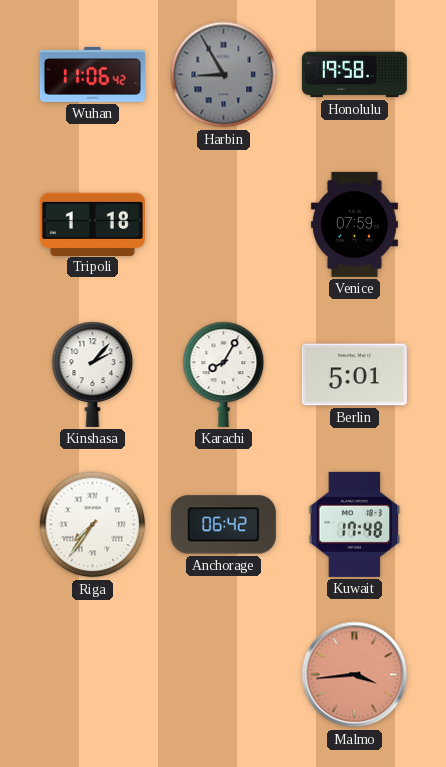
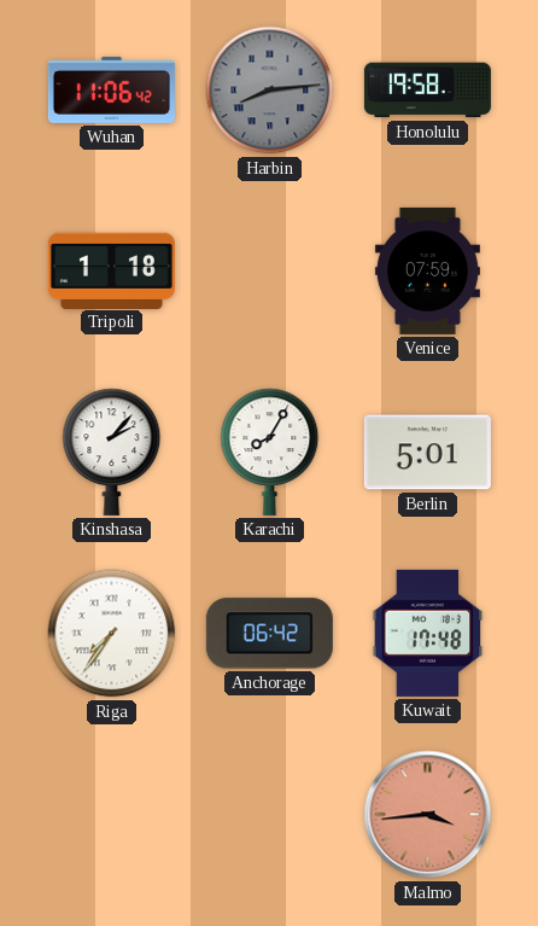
Harbin: 8:55 -> 8:14
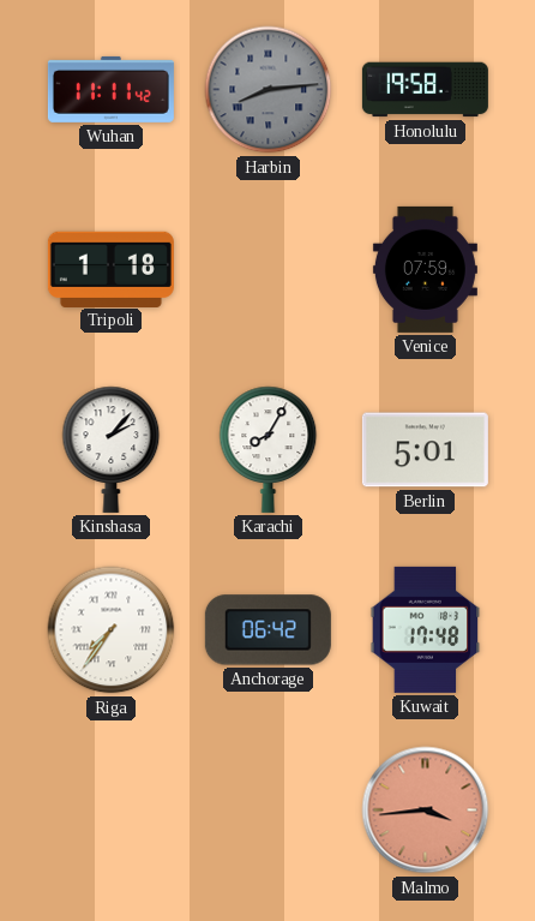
Wuhan: 11:06 -> 11:11
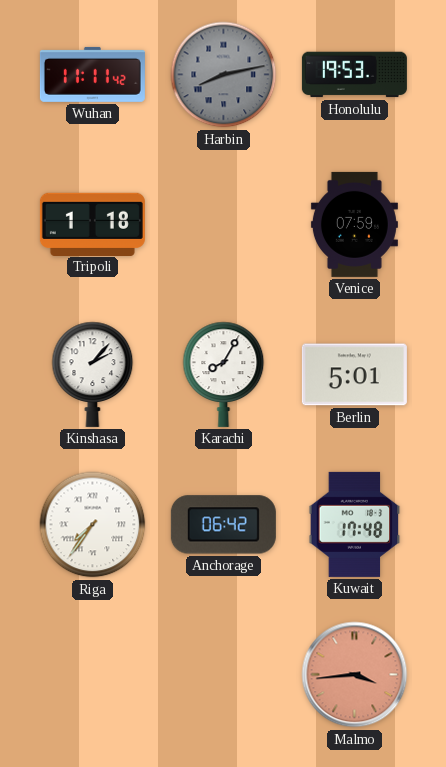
Harbin: 8:14 -> 8:13
Honolulu: 19:58 -> 19:53
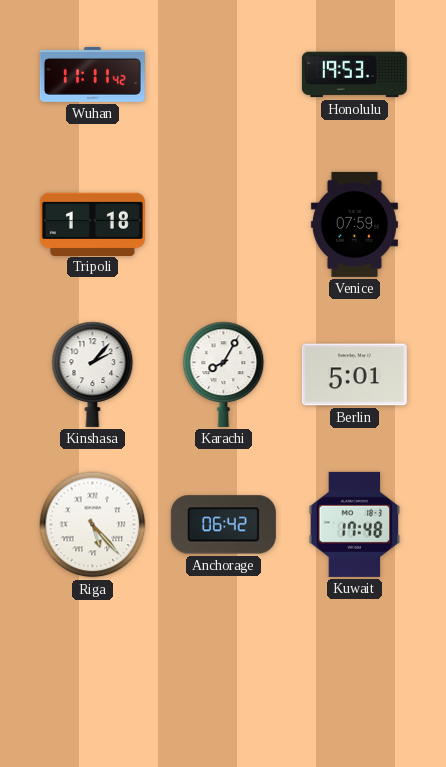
Harbin: 8:13 -> none
Riga: 7:36 -> 5:23
Malmo: 3:44 -> none
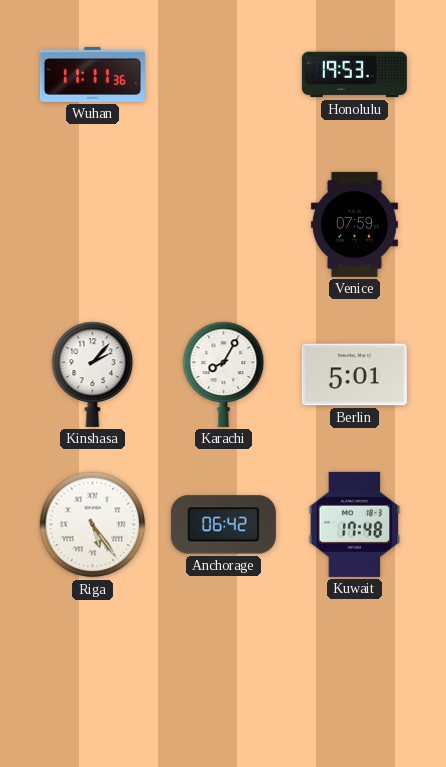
Wuhan: 11:11:42 -> 11:11:36
Tripoli: 1:18 -> none
Riga: 5:23 -> 5:24
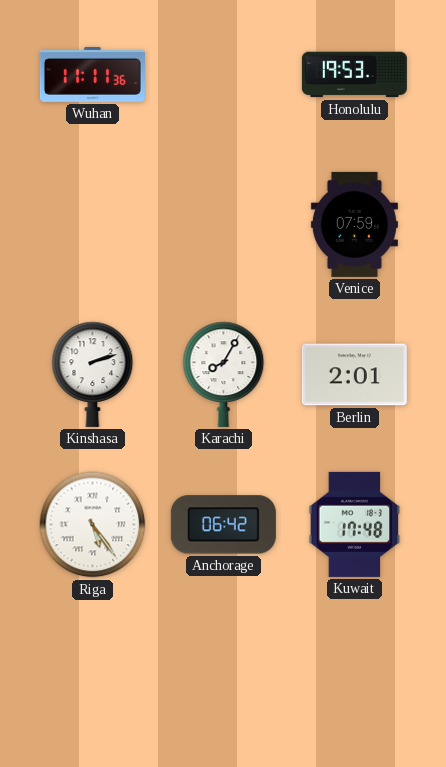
Kinshasa: 2:07 -> 2:12
Berlin: 5:01 -> 2:01
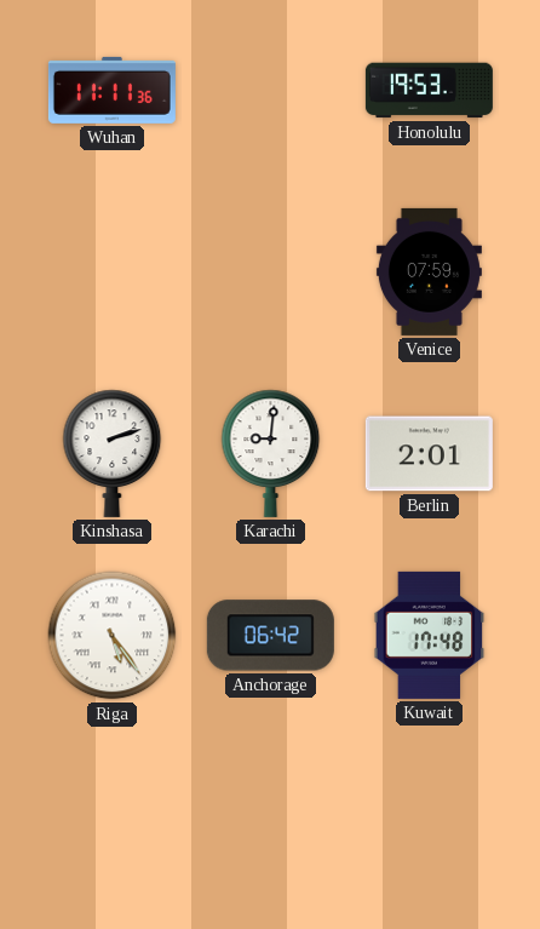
Karachi: 8:05 -> 9:01
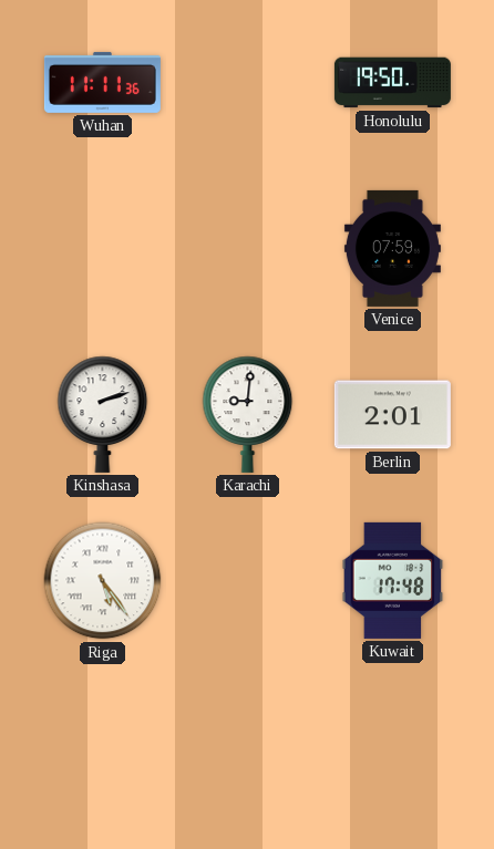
Honolulu: 19:53 -> 19:50
Anchorage: 06:42 -> none
